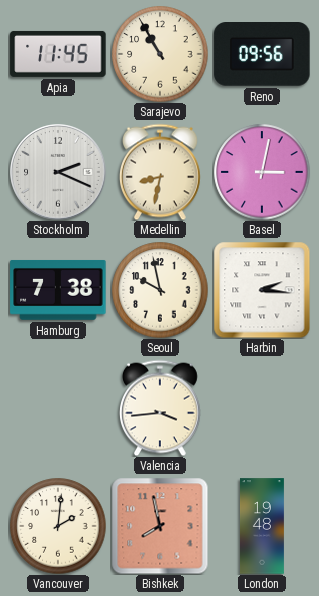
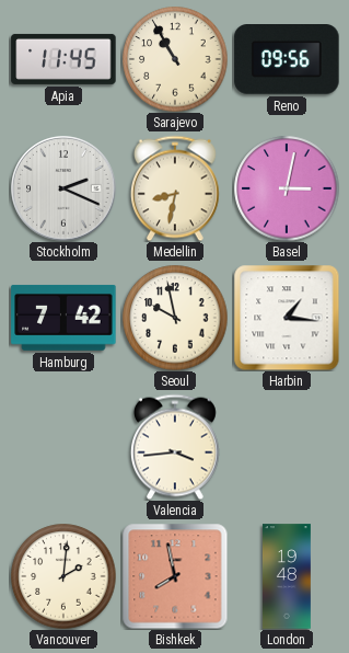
Hamburg: 7:38 -> 7:42
Harbin: 2:16 -> 1:16
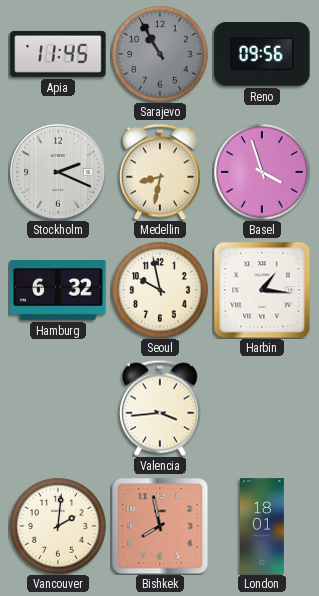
Sarajevo dial: cream -> grey
Basel: 3:02 -> 3:57
Hamburg: 7:42 -> 6:32
London: 19:48 -> 18:01
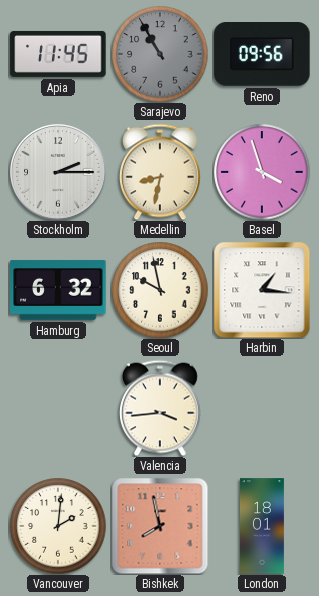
Stockholm: 2:19 -> 2:15
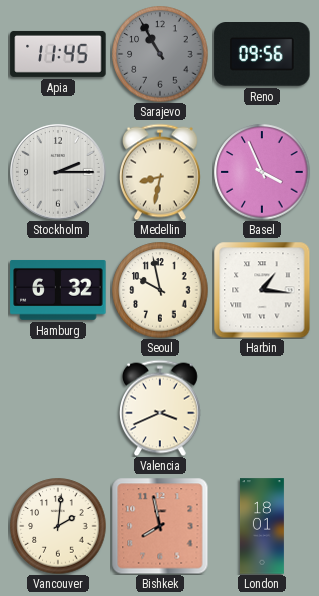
Basel: 3:57 -> 3:56
Valencia: 3:44 -> 3:41
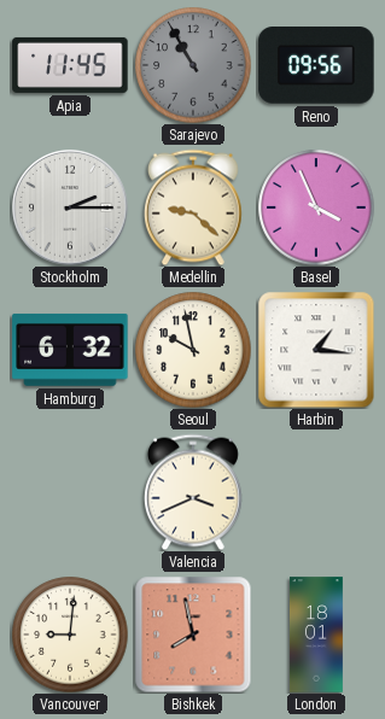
Medellin: 8:32 -> 9:22
Vancouver: 2:01 -> 9:01
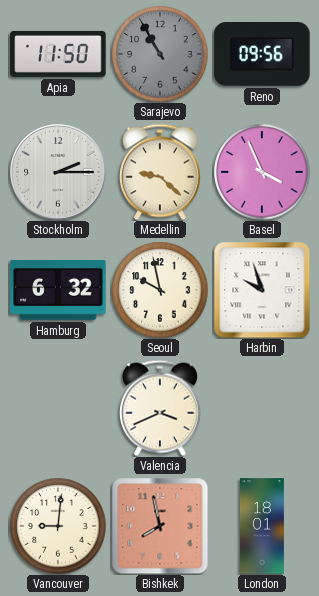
Apia: 11:45 -> 11:50
Harbin: 1:16 -> 9:57
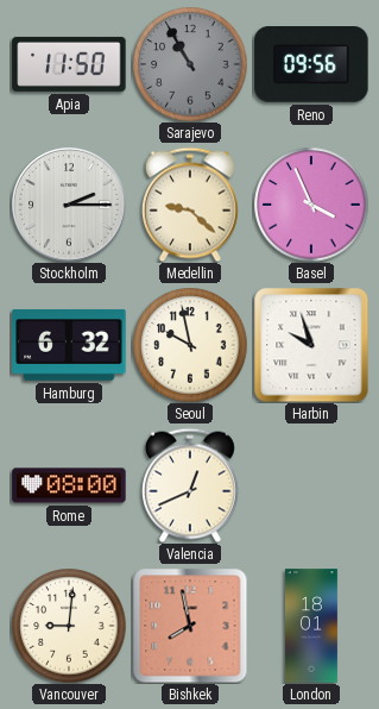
Rome: none -> 08:00
Valencia: 3:41 -> 12:41
